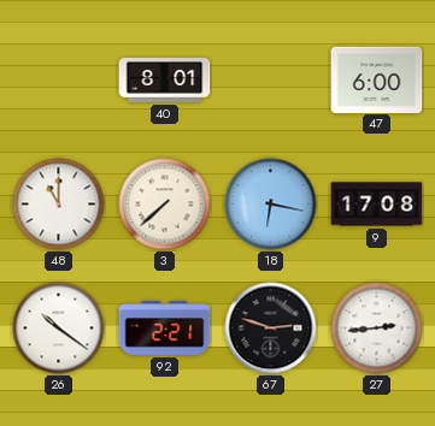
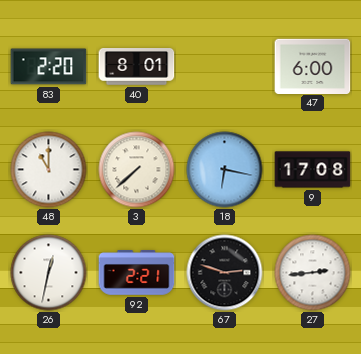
83: none -> 2:20
26: 10:21 -> 12:32
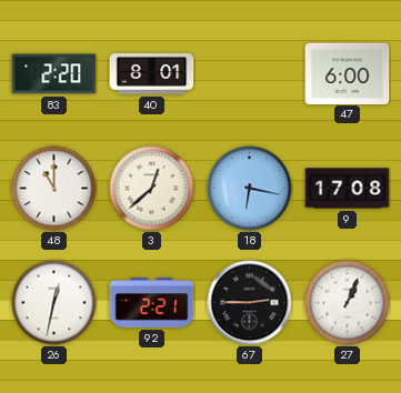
3: 7:38 -> 12:38
67: 2:48 -> 2:45
27: 2:44 -> 1:04
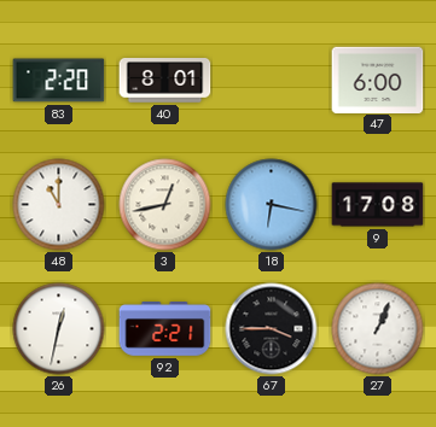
3: 12:38 -> 12:43
67: 2:45 -> 3:45
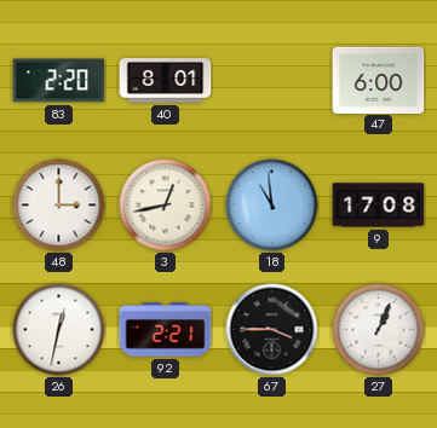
48: 11:00 -> 3:00
18: 6:17 -> 10:59
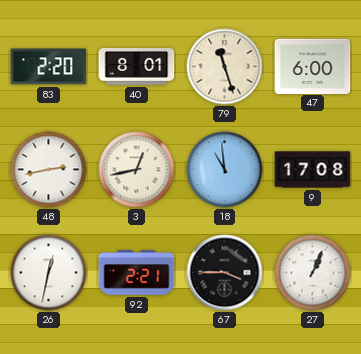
79: none -> 11:27
48: 3:00 -> 2:43
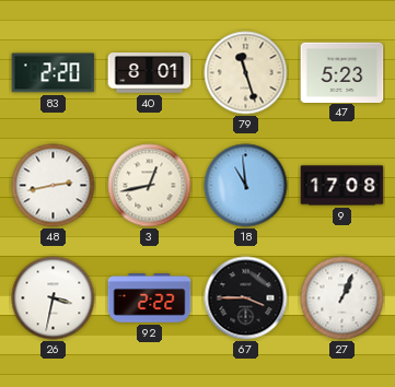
47: 6:00 -> 5:23
26: 12:32 -> 3:32
92: 2:21 -> 2:22
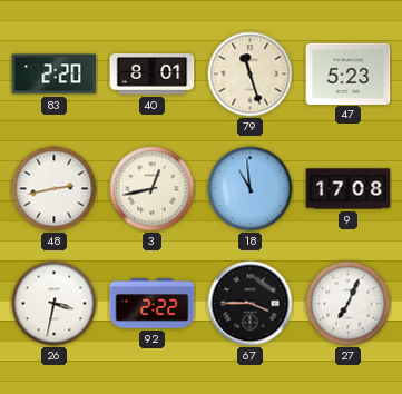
27: 1:04 -> 7:04
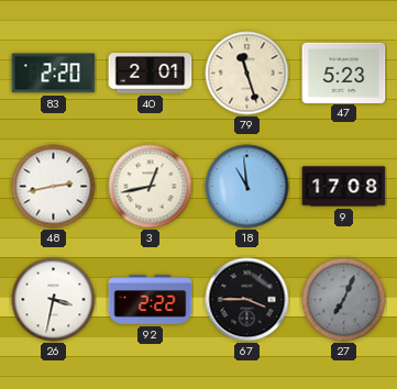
40: 8:01 -> 2:01
27 dial: white -> grey
